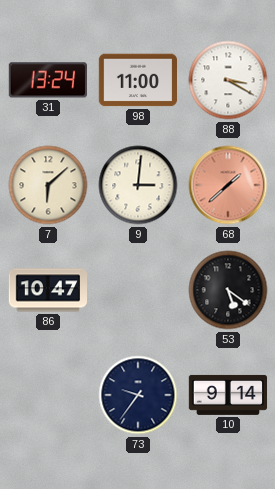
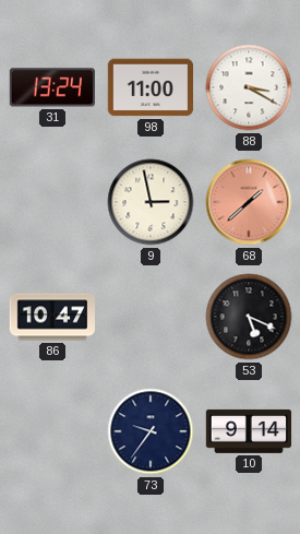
7: 6:08 -> none
9: 3:01 -> 2:58
53: 5:21 -> 5:19
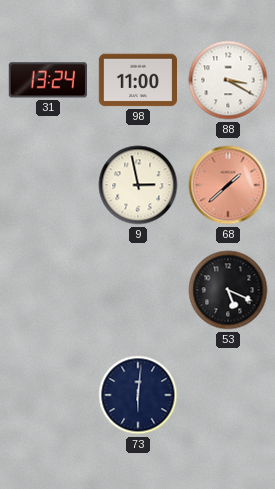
86: 10:47 -> none
73: 9:36 -> 6:01
10: 9:14 -> none
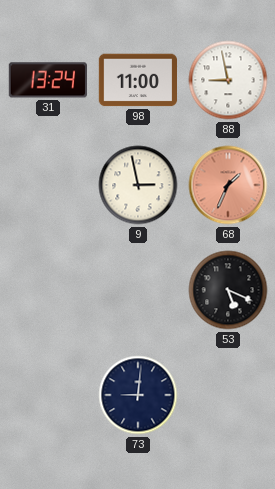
88: 3:20 -> 8:58
68: 1:38 -> 1:34
73: 6:01 -> 9:01
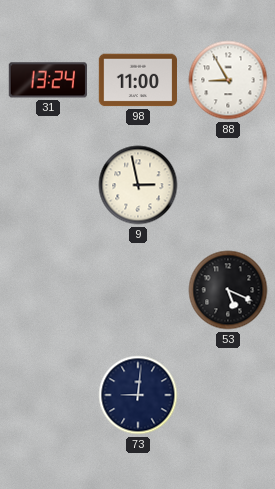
88: 8:58 -> 8:55
68: 1:34 -> none
